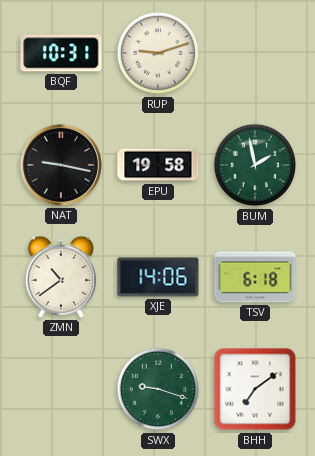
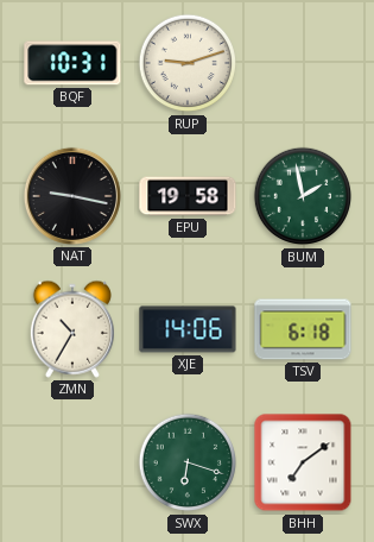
ZMN: 10:39 -> 10:35
SWX: 9:18 -> 6:18
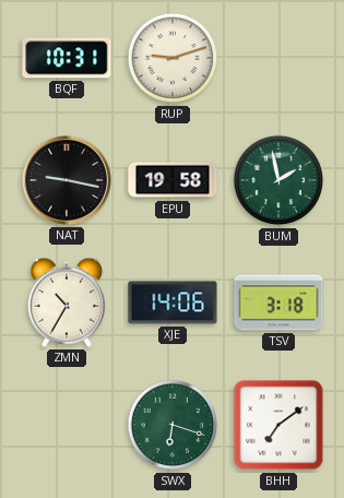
TSV: 6:18 -> 3:18
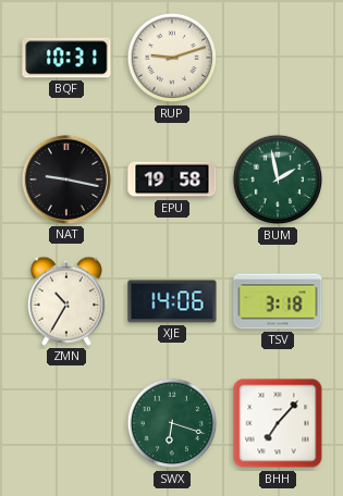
BHH: 7:09 -> 7:07
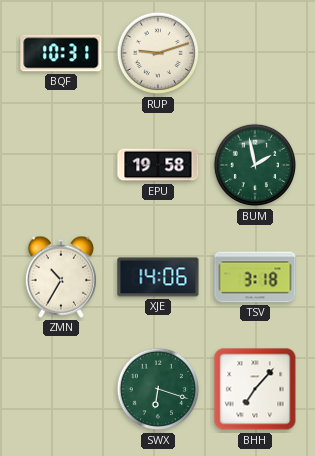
NAT: 9:17 -> none
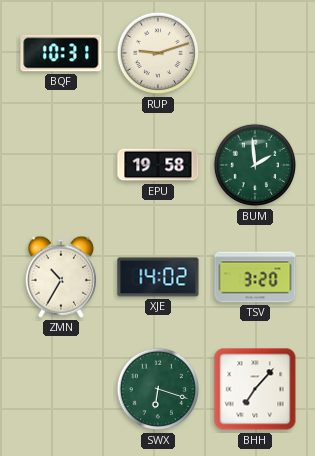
BUM: 1:58 -> 1:59
XJE: 14:06 -> 14:02
TSV: 3:18 -> 3:20
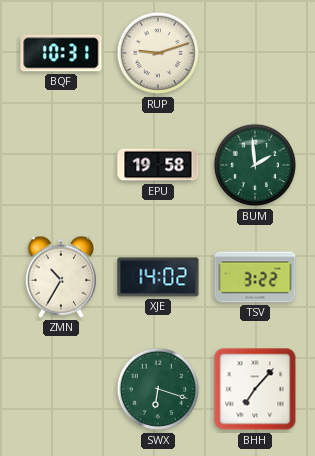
TSV: 3:20 -> 3:22
